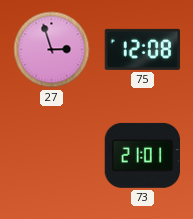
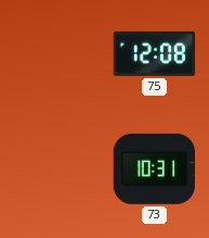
27: 2:57 -> none
73: 21:01 -> 10:31
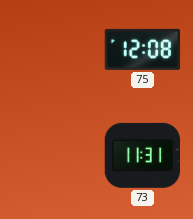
73: 10:31 -> 11:31
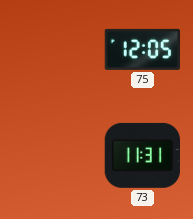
75: 12:08 -> 12:05
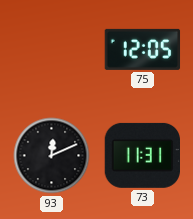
93: none -> 12:11
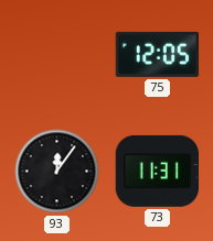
93: 12:11 -> 12:06
